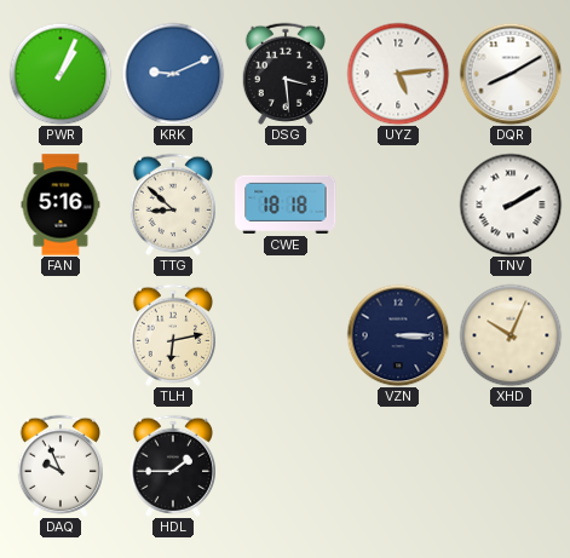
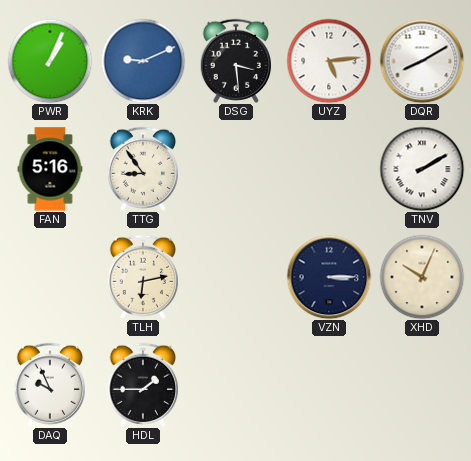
TTG: 8:52 -> 8:54
CWE: 18:18 -> none
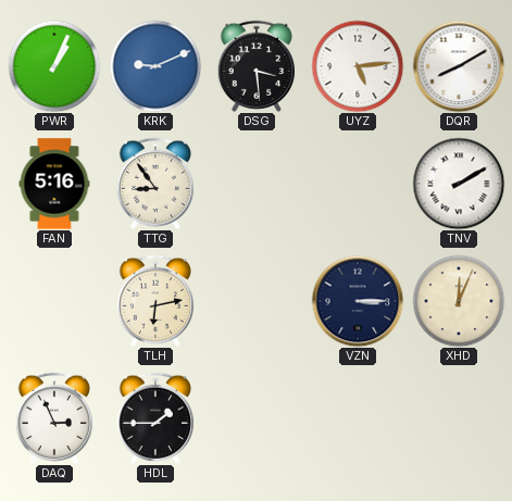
XHD: 10:04 -> 12:04
DAQ: 9:56 -> 2:56
